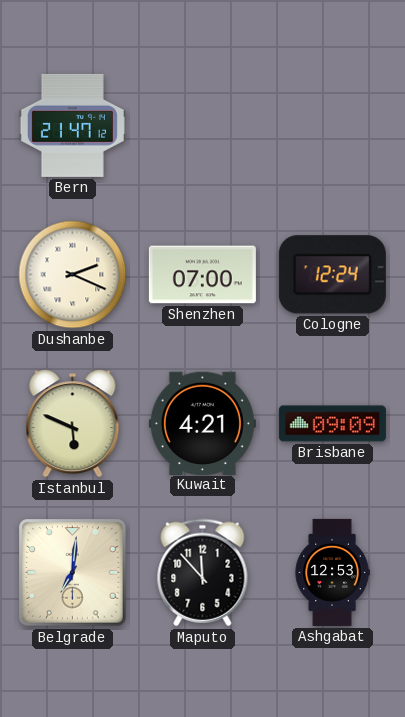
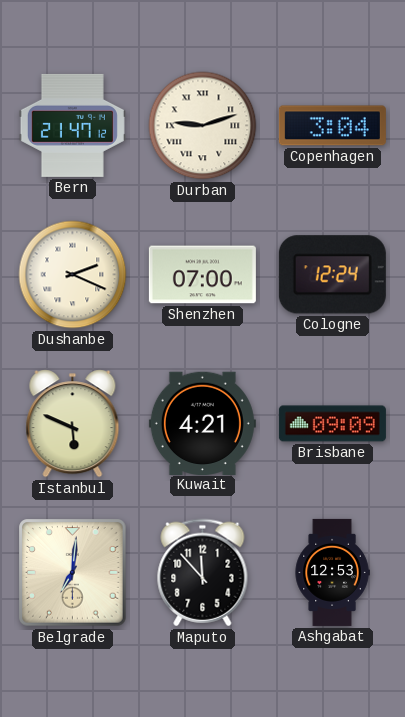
Durban: none -> 9:12
Copenhagen: none -> 3:04
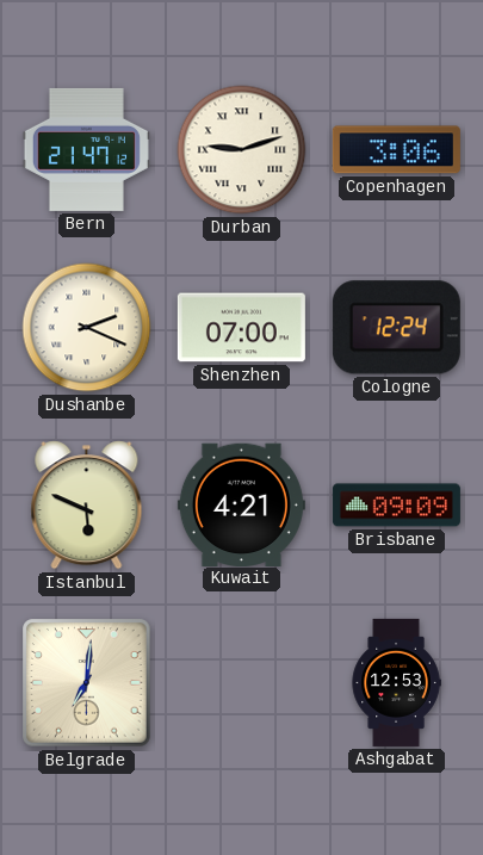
Copenhagen: 3:04 -> 3:06
Maputo: 11:53 -> none
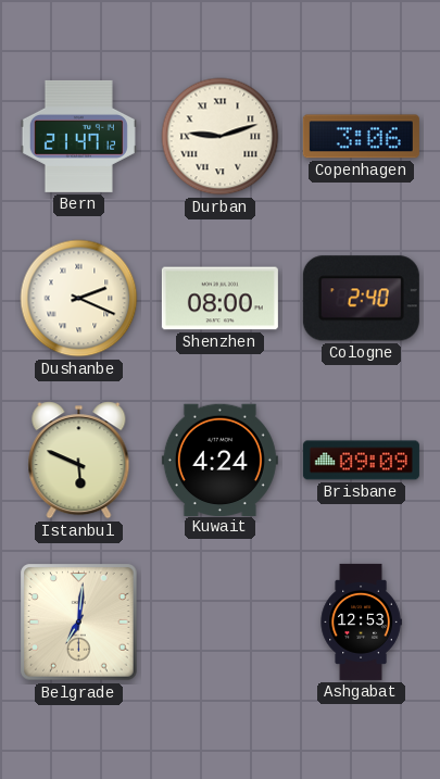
Shenzhen: 07:00 -> 08:00
Cologne: 12:24 -> 2:40
Kuwait: 4:21 -> 4:24
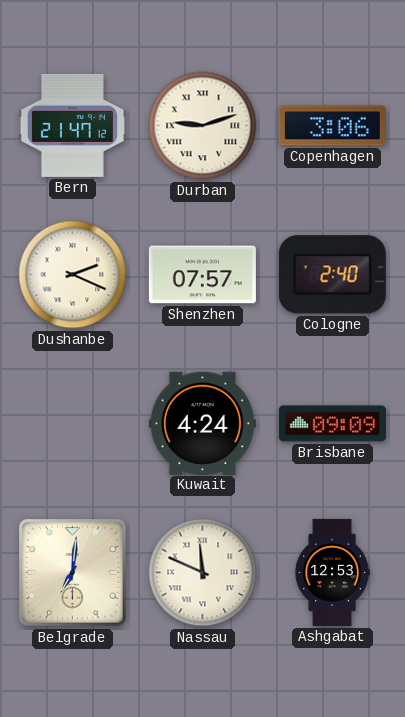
Shenzhen: 08:00 -> 07:57
Istanbul: 5:49 -> none
Nassau: none -> 11:49
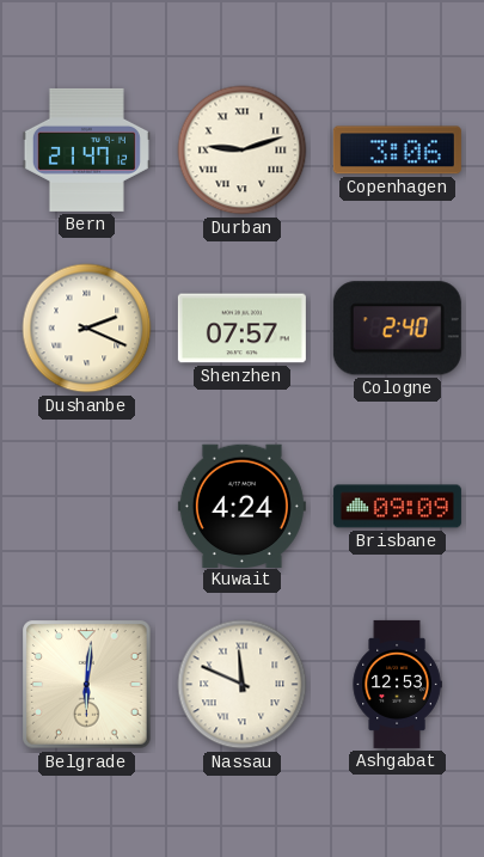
Belgrade: 7:01 -> 6:01
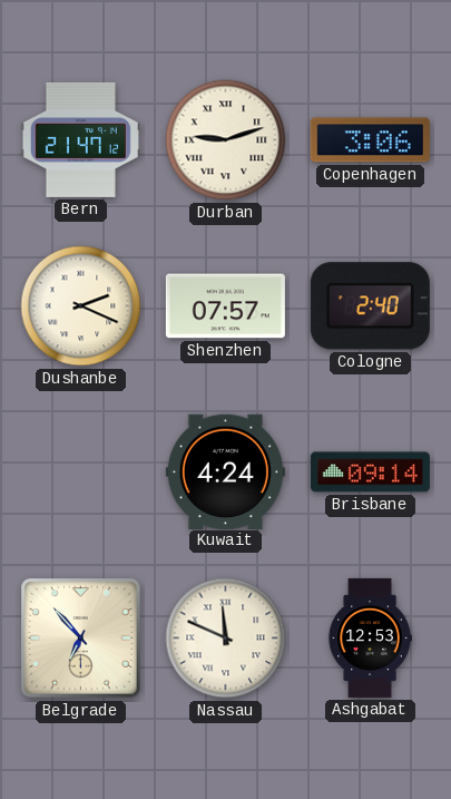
Brisbane: 09:09 -> 09:14
Belgrade: 6:01 -> 6:53
